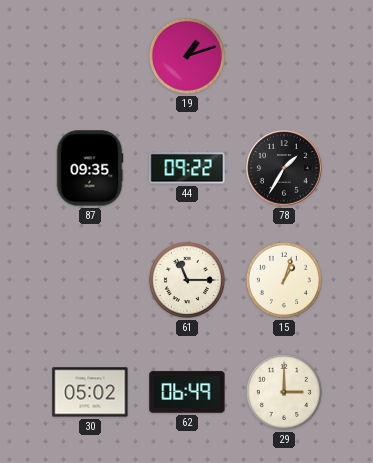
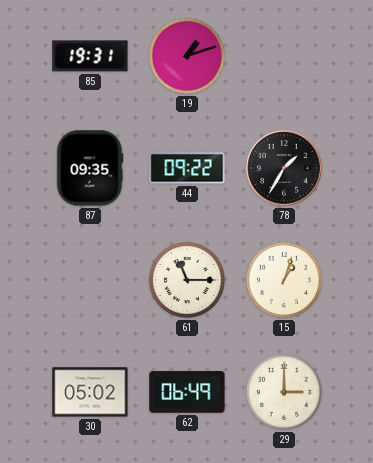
85: none -> 19:31
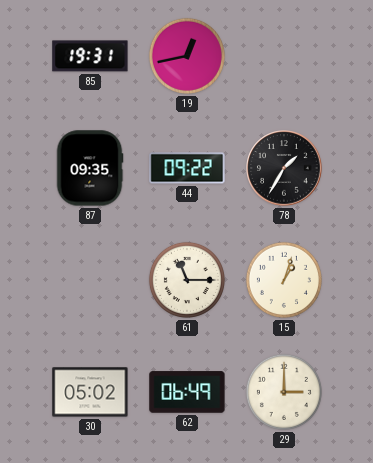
19: 1:12 -> 12:43
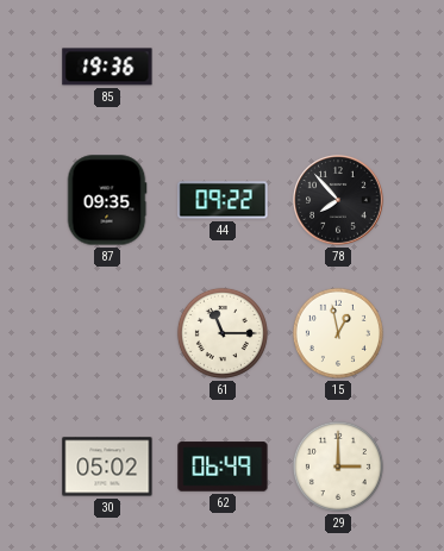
85: 19:31 -> 19:36
19: 12:43 -> none
78: 1:35 -> 7:53
15: 1:03 -> 12:58
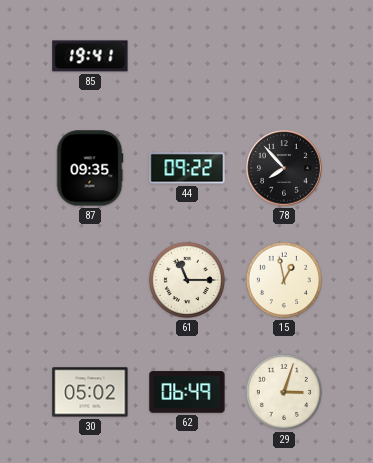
85: 19:36 -> 19:41
29: 3:00 -> 3:03
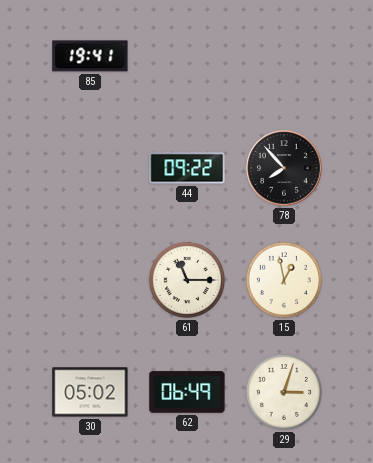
87: 09:35 -> none
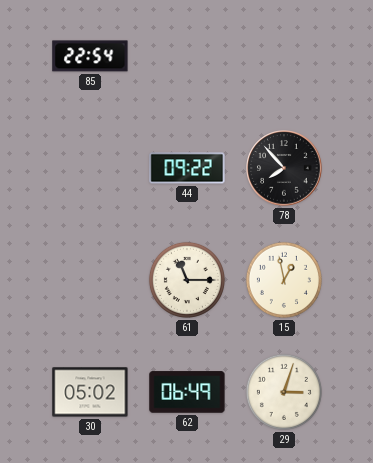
85: 19:41 -> 22:54
